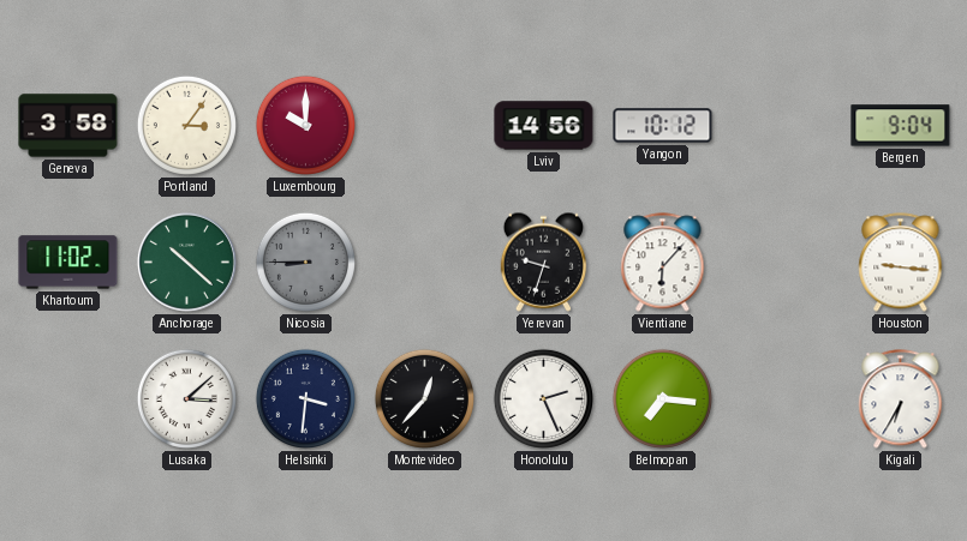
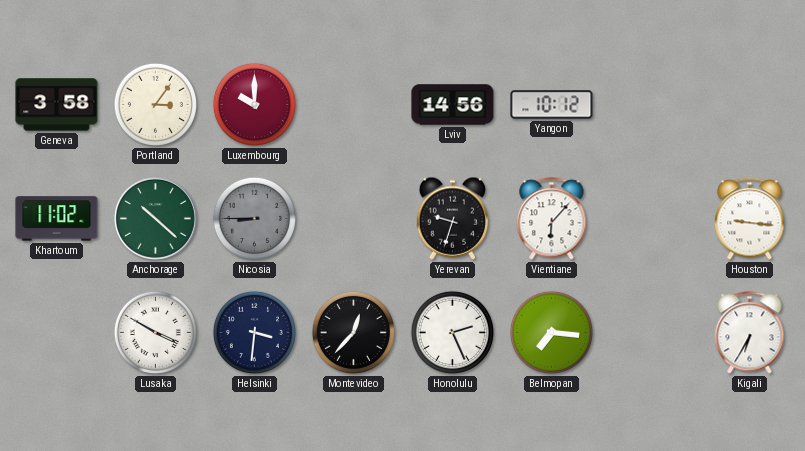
Bergen: 9:04 -> none
Lusaka: 3:08 -> 3:50
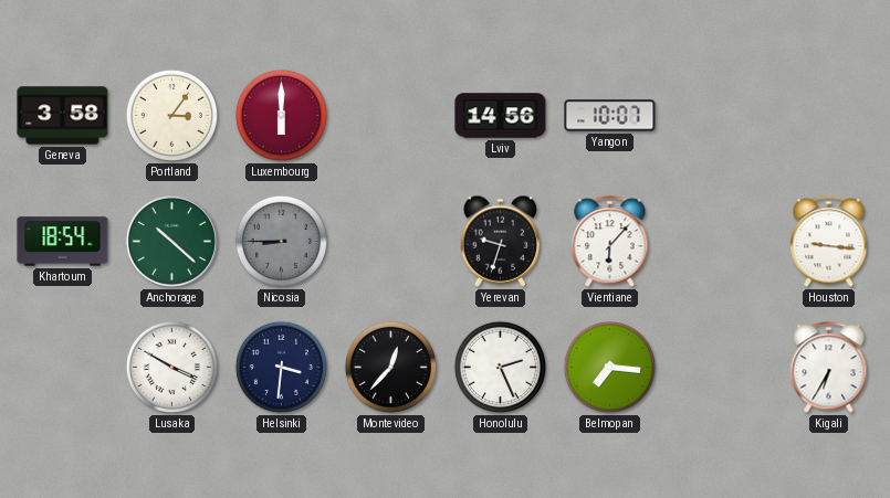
Luxembourg: 10:00 -> 6:00
Yangon: 10:12 -> 10:07
Khartoum: 11:02 -> 18:54
